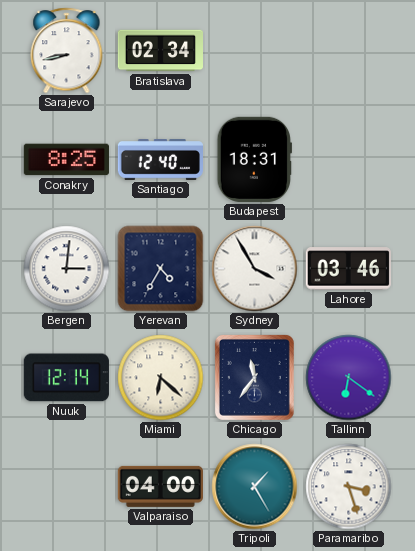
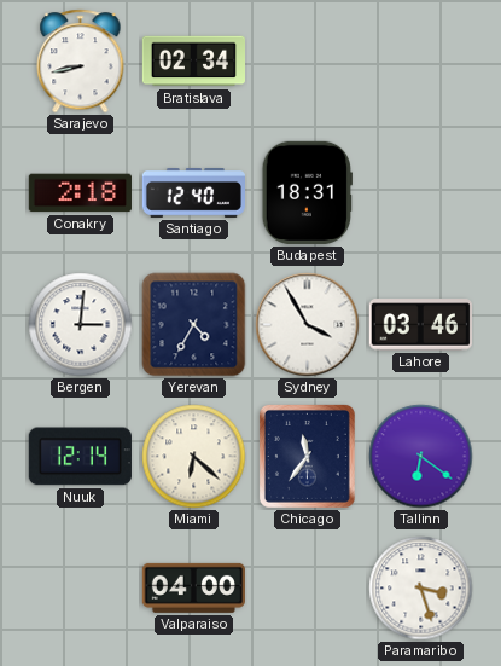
Conakry: 8:25 -> 2:18
Tripoli: 1:25 -> none
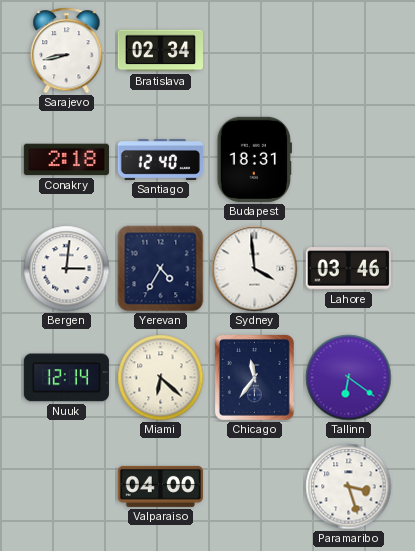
Sydney: 3:55 -> 3:59
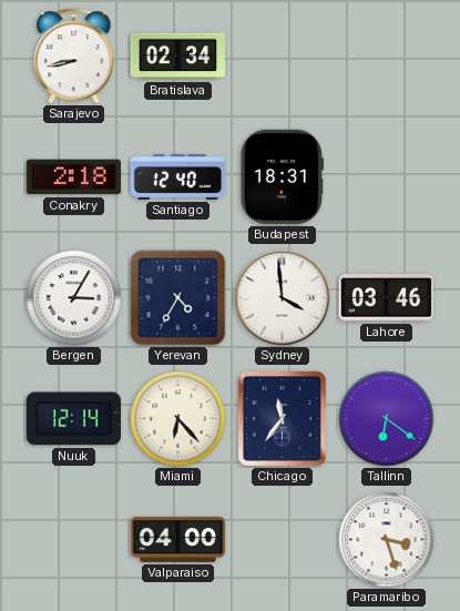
Bergen: 3:01 -> 3:05
Miami: 6:22 -> 6:23
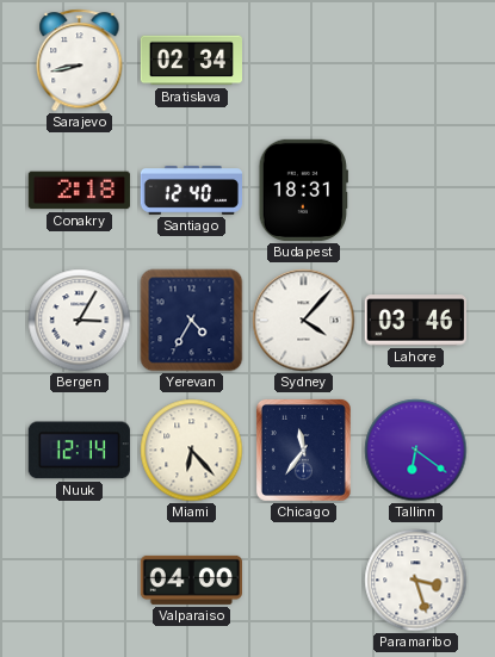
Sydney: 3:59 -> 4:07
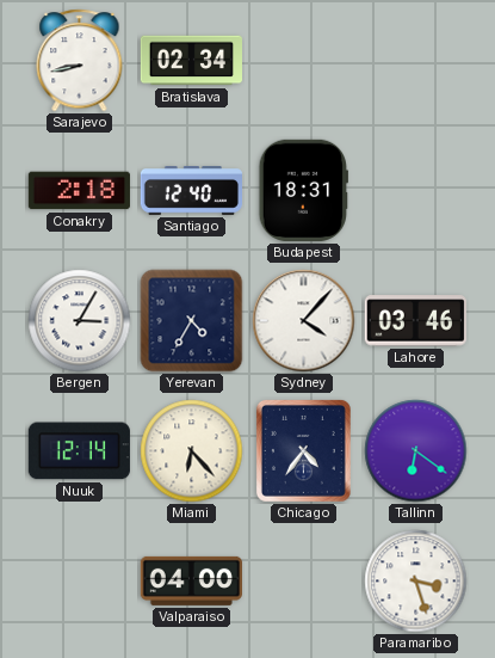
Chicago: 11:36 -> 4:36
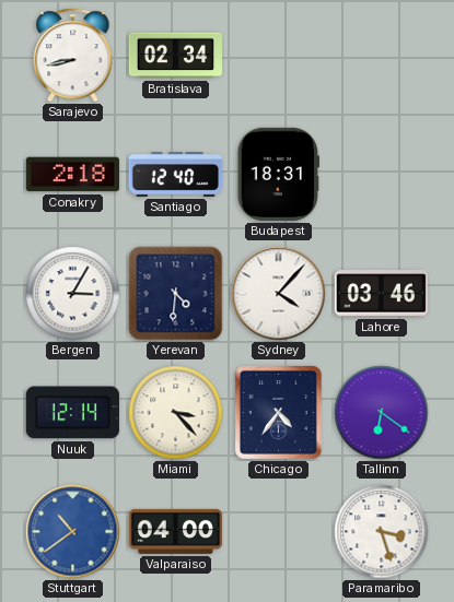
Yerevan: 4:35 -> 4:31
Miami: 6:23 -> 3:23
Stuttgart: none -> 10:39
